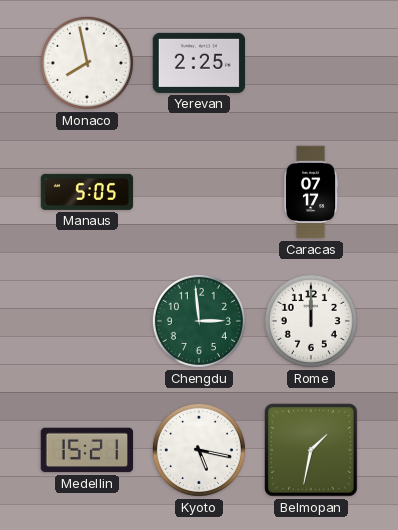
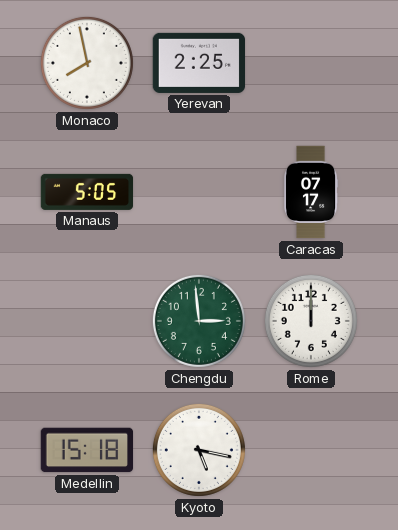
Medellin: 15:21 -> 15:18
Belmopan: 1:32 -> none
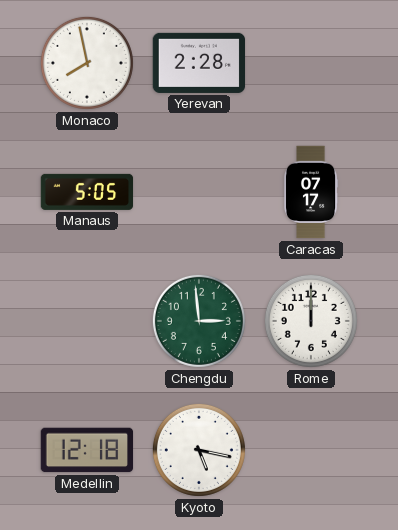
Yerevan: 2:25 -> 2:28
Medellin: 15:18 -> 12:18
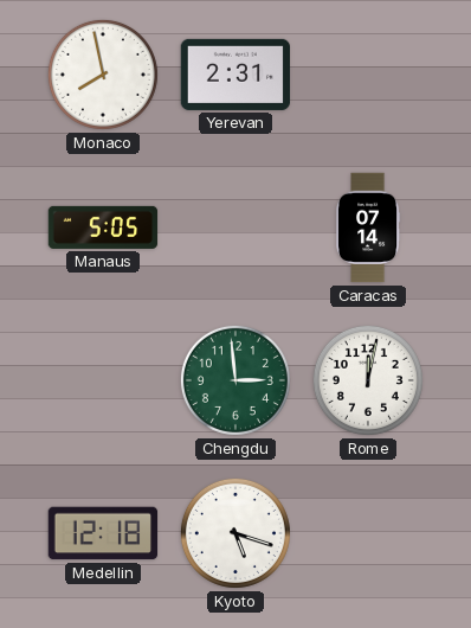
Yerevan: 2:28 -> 2:31
Caracas: 07:17 -> 07:14
Rome: 12:00 -> 12:02
Kyoto: 5:17 -> 5:18
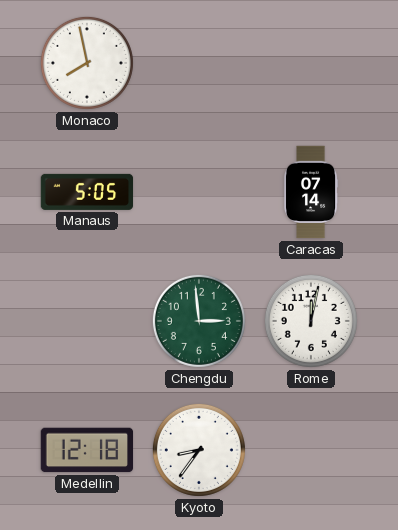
Yerevan: 2:31 -> none
Kyoto: 5:18 -> 8:36
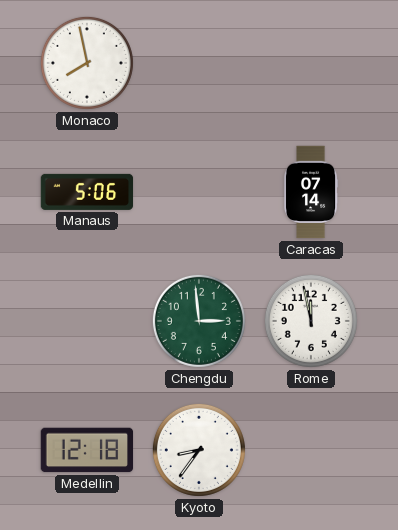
Manaus: 5:05 -> 5:06
Rome: 12:02 -> 11:58
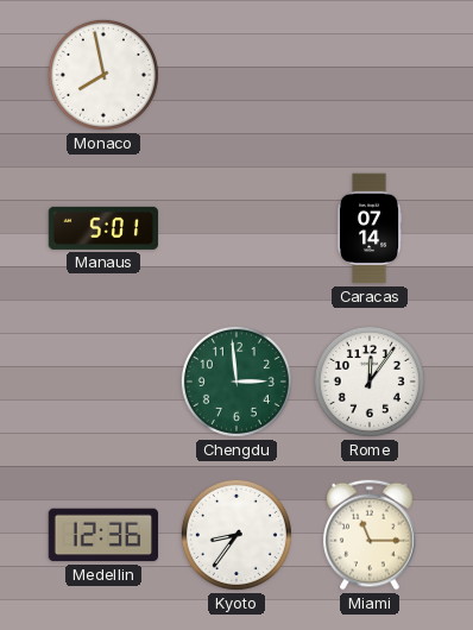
Manaus: 5:06 -> 5:01
Rome: 11:58 -> 12:06
Medellin: 12:18 -> 12:36
Miami: none -> 11:15
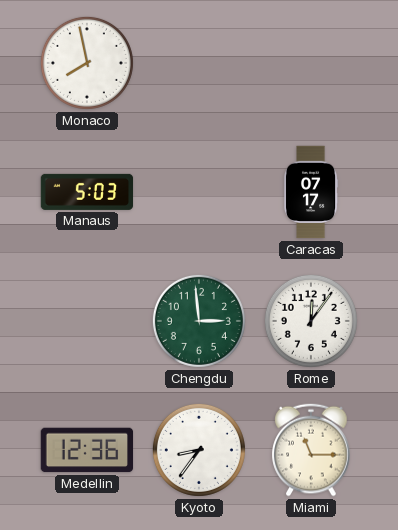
Manaus: 5:01 -> 5:03
Caracas: 07:14 -> 07:17
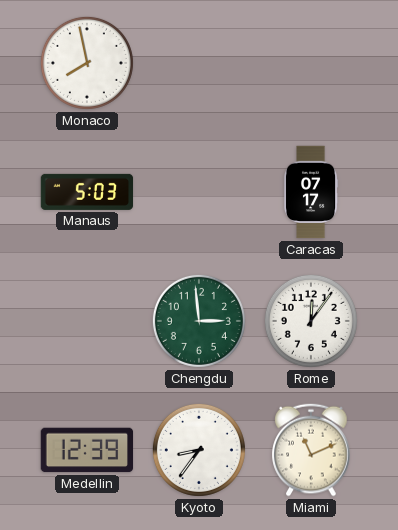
Medellin: 12:36 -> 12:39
Miami: 11:15 -> 11:11
